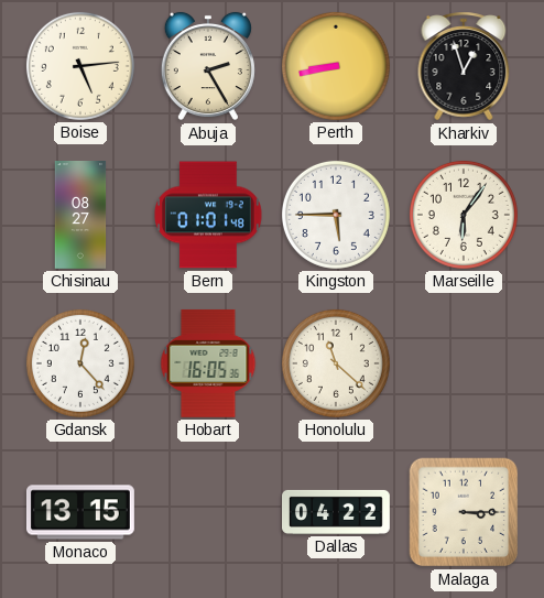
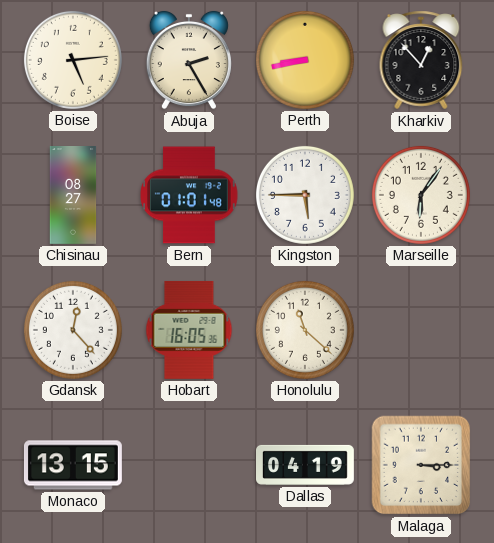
Kharkiv: 12:57 -> 12:53
Dallas: 04:22 -> 04:19
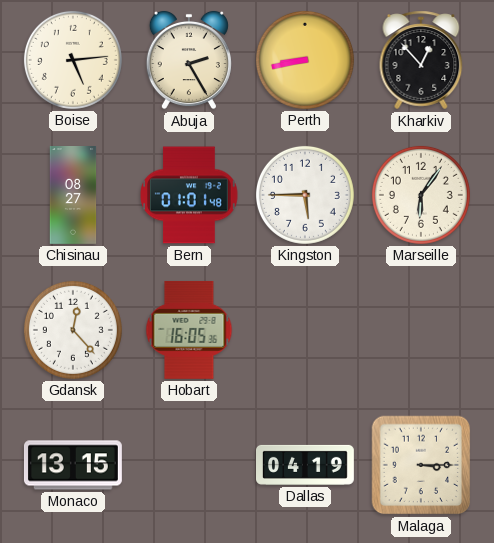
Honolulu: 11:22 -> none
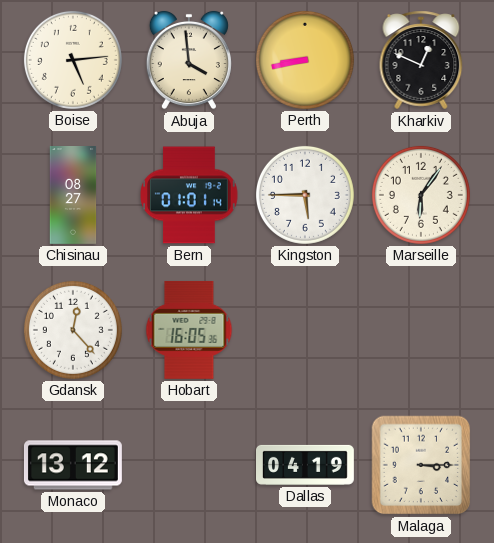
Abuja: 2:25 -> 3:59
Kharkiv: 12:53 -> 12:49
Bern: 01:01:48 -> 01:01:14
Monaco: 13:15 -> 13:12
